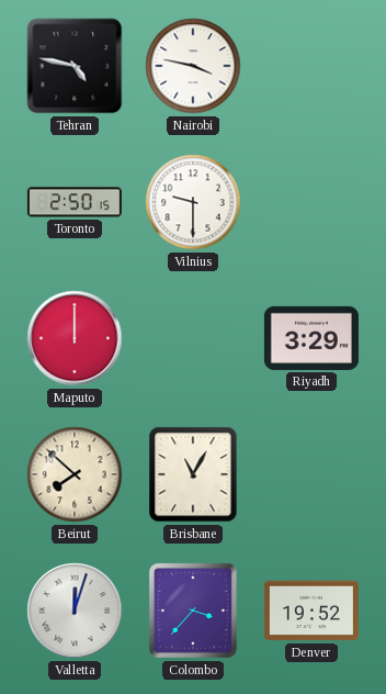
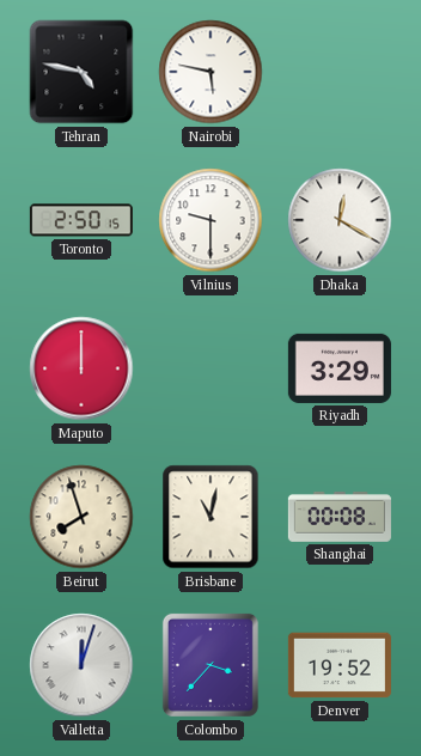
Nairobi: 3:47 -> 5:47
Dhaka: none -> 12:20
Beirut: 7:52 -> 7:57
Brisbane: 11:05 -> 11:02
Shanghai: none -> 00:08
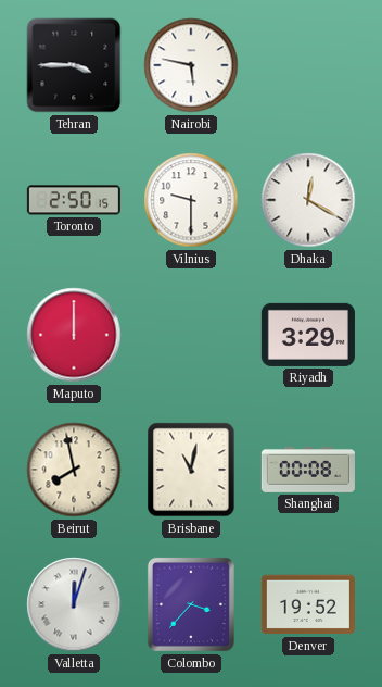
Tehran: 4:47 -> 3:45
Beirut: 7:57 -> 7:58
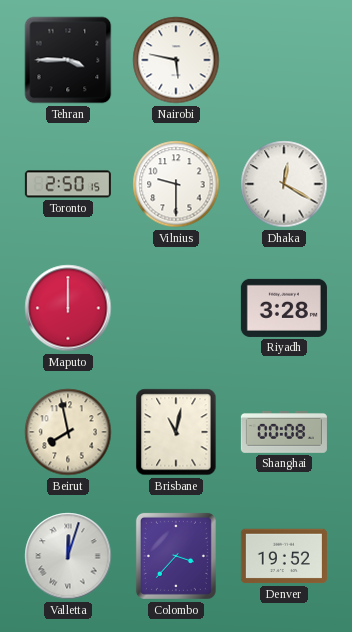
Riyadh: 3:29 -> 3:28
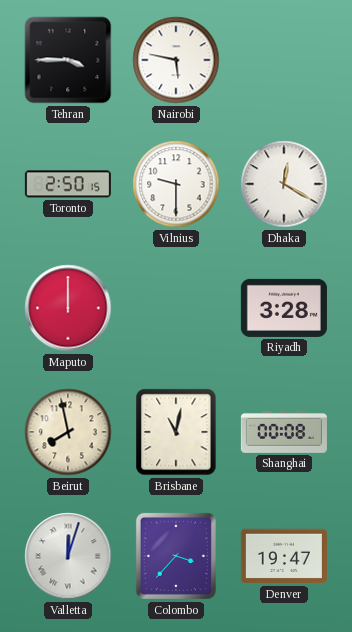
Denver: 19:52 -> 19:47
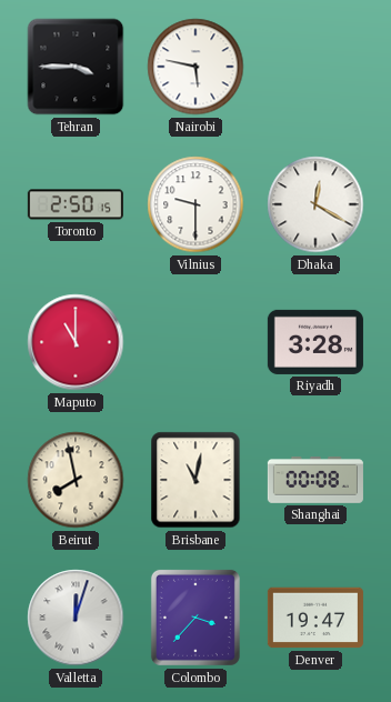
Maputo: 12:00 -> 11:00
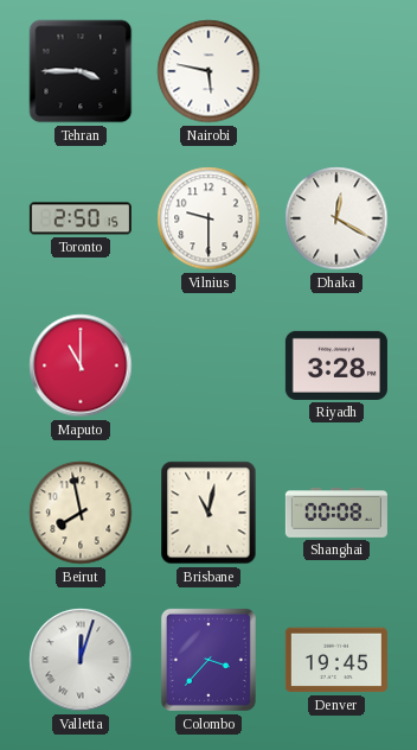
Denver: 19:47 -> 19:45
